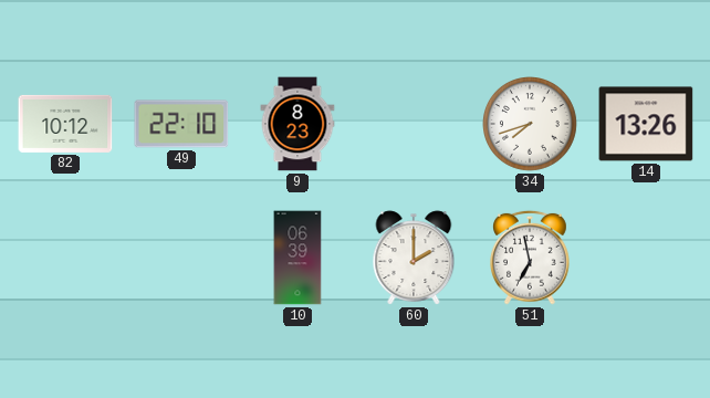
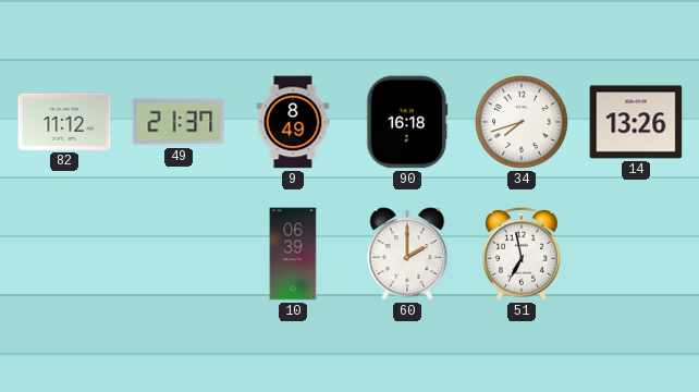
82: 10:12 -> 11:12
49: 22:10 -> 21:37
9: 8:23 -> 8:49
90: none -> 16:18
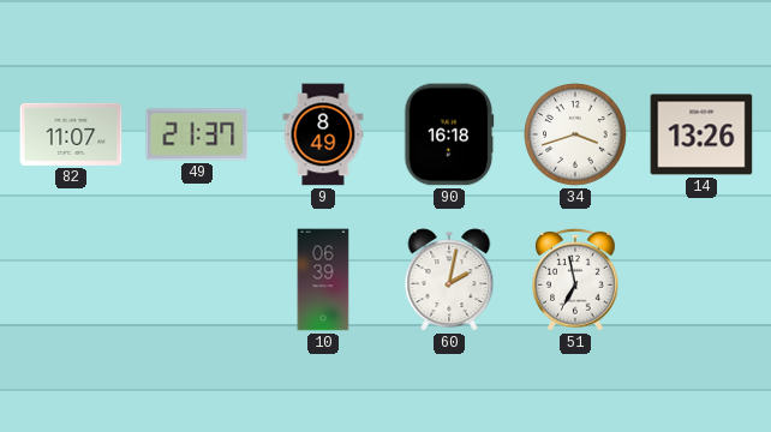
82: 11:12 -> 11:07
34: 7:42 -> 3:42
60: 2:00 -> 2:02
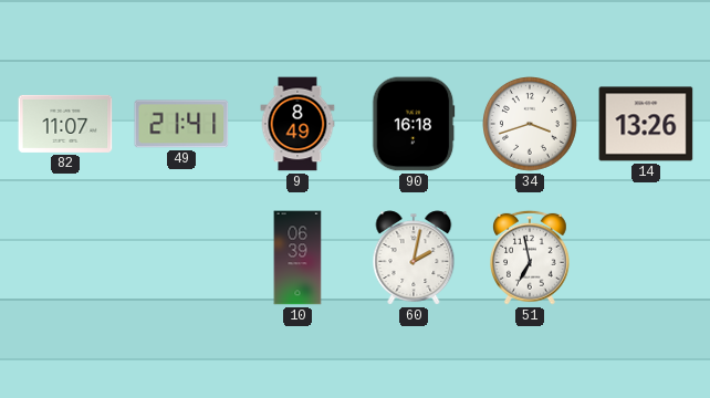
49: 21:37 -> 21:41
